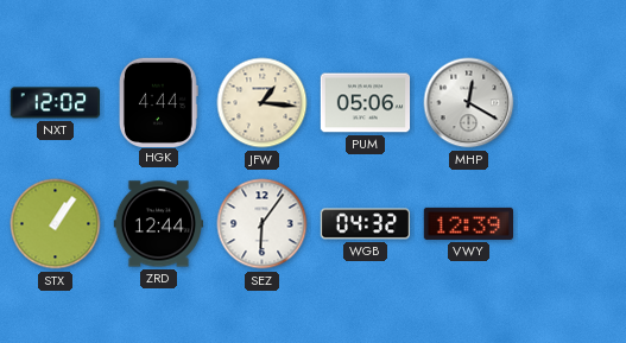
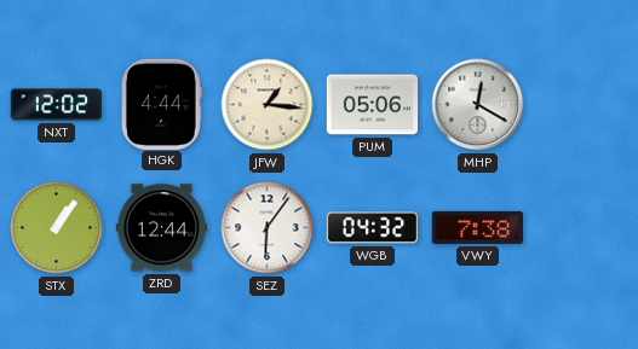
VWY: 12:39 -> 7:38
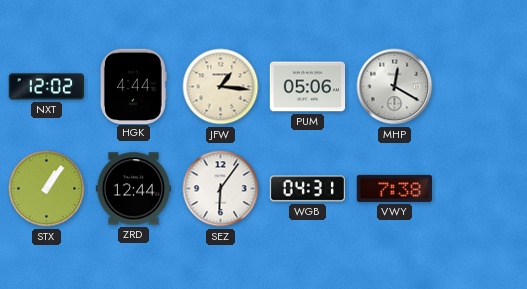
WGB: 04:32 -> 04:31
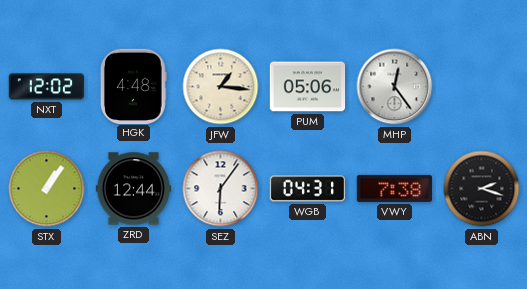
HGK: 4:44 -> 4:48
MHP: 12:20 -> 12:24
ABN: none -> 2:18
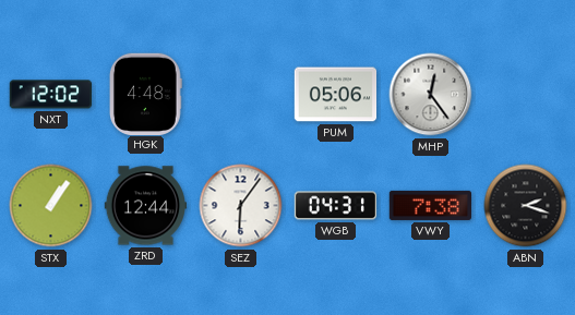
JFW: 1:16 -> none
